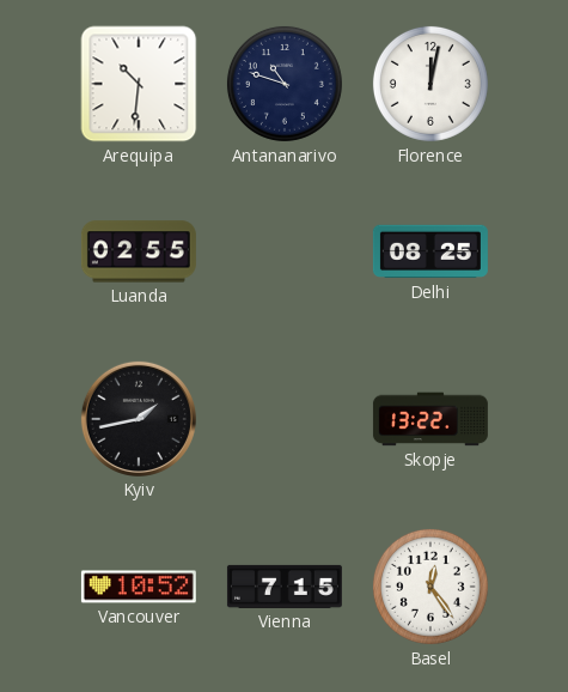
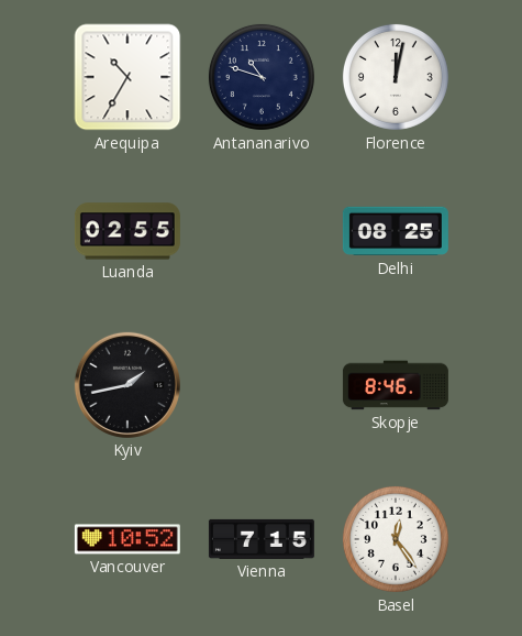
Arequipa: 10:31 -> 10:35
Skopje: 13:22 -> 8:46
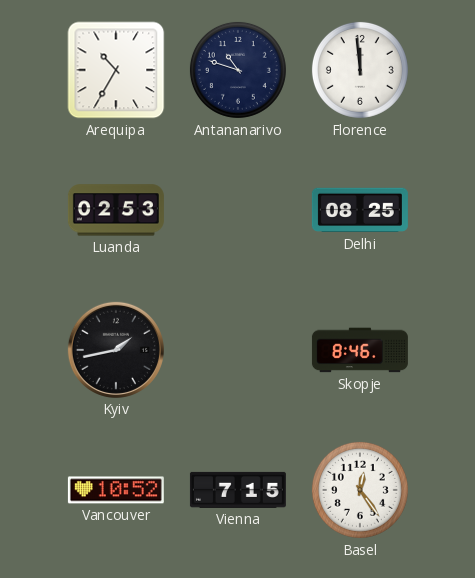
Florence: 12:02 -> 11:59
Luanda: 02:55 -> 02:53
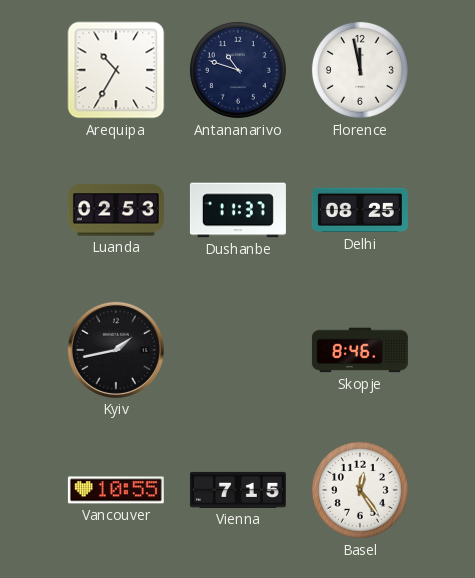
Florence: 11:59 -> 11:58
Dushanbe: none -> 11:37
Vancouver: 10:52 -> 10:55
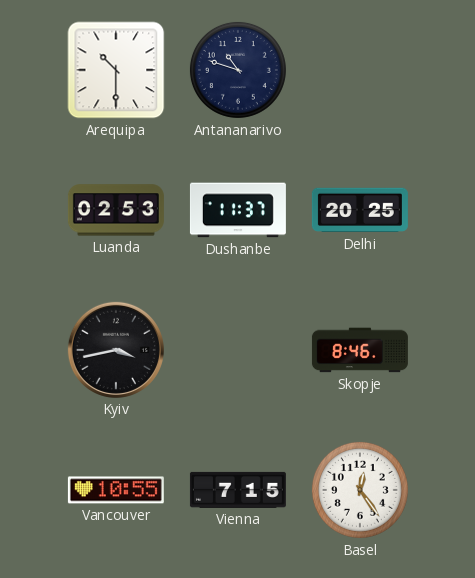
Arequipa: 10:35 -> 10:30
Florence: 11:58 -> none
Delhi: 08:25 -> 20:25
Kyiv: 1:43 -> 3:43
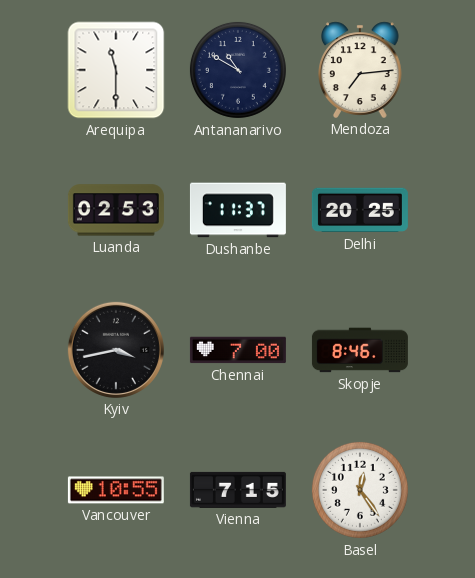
Arequipa: 10:30 -> 11:30
Antananarivo: 10:48 -> 10:50
Mendoza: none -> 7:14
Chennai: none -> 7:00
